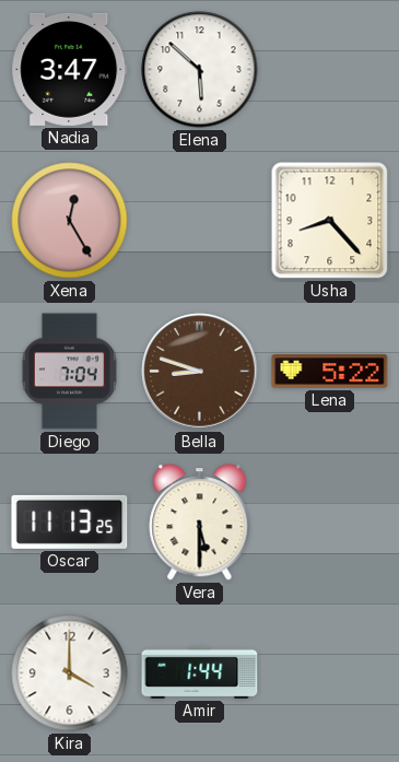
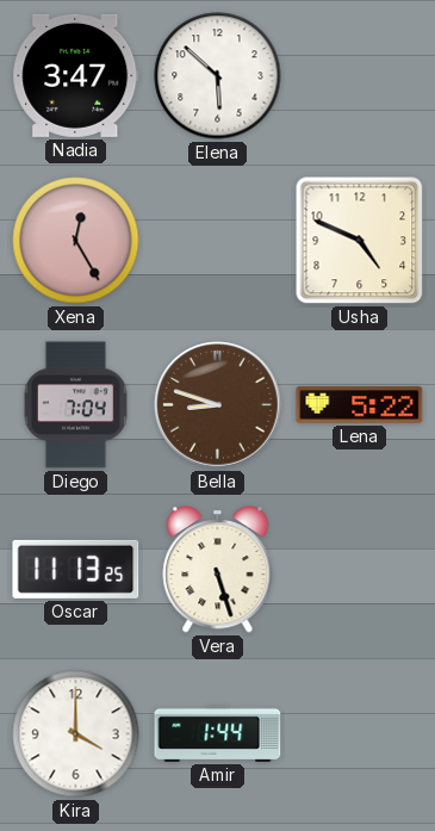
Usha: 8:23 -> 4:49
Vera: 5:30 -> 5:27
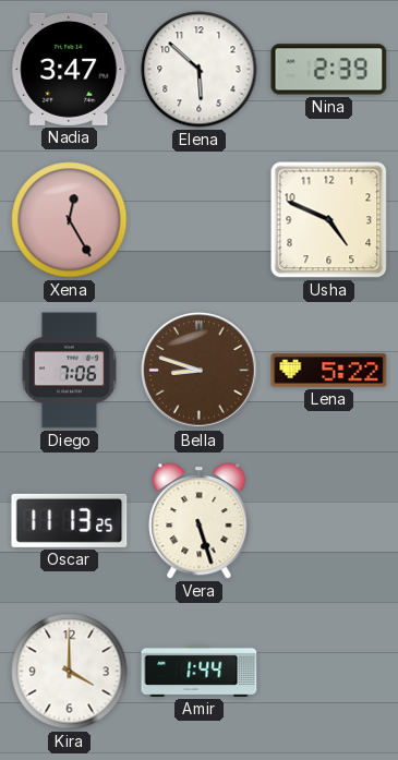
Nina: none -> 2:39
Diego: 7:04 -> 7:06
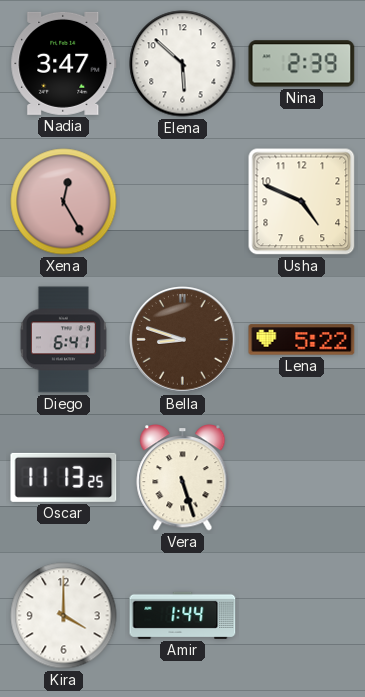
Diego: 7:06 -> 6:41
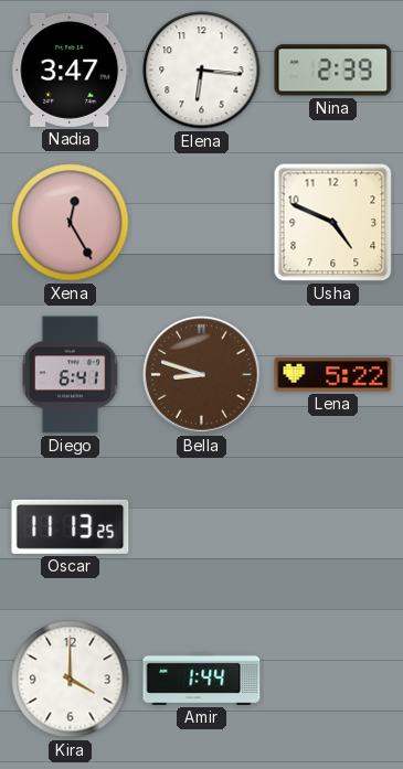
Elena: 5:52 -> 6:16
Vera: 5:27 -> none
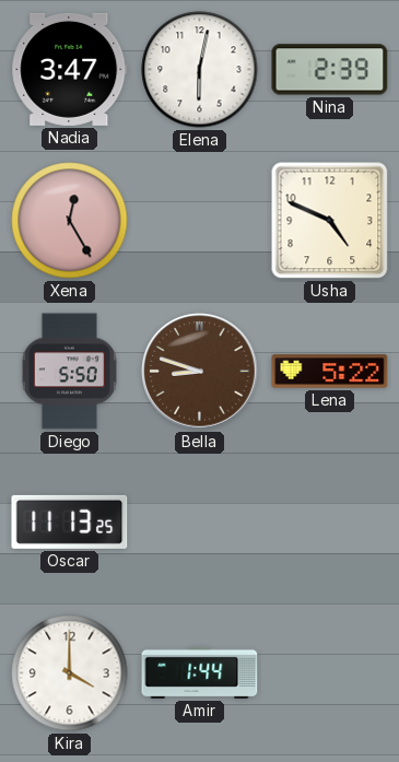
Elena: 6:16 -> 6:02
Diego: 6:41 -> 5:50
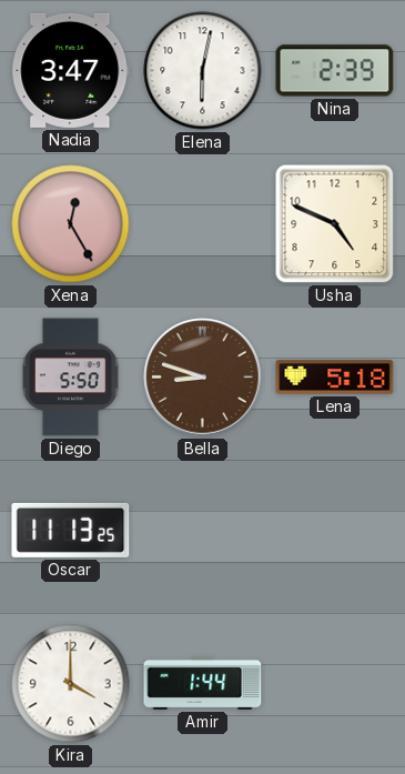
Lena: 5:22 -> 5:18
